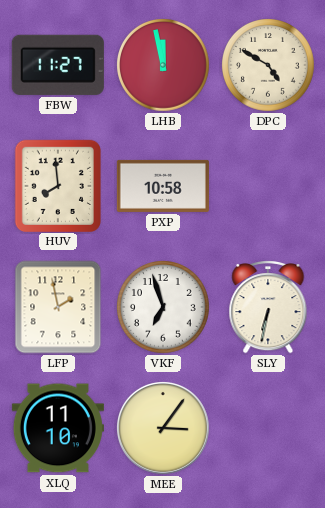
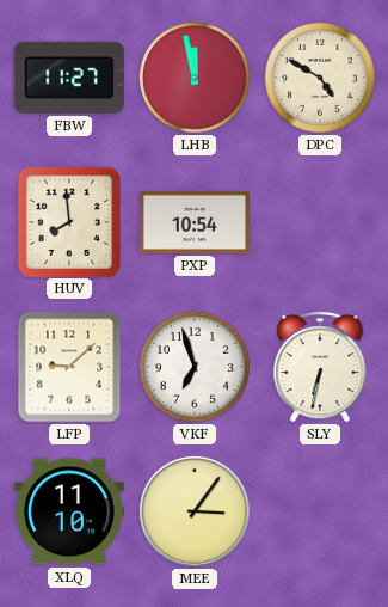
PXP: 10:58 -> 10:54
LFP: 1:58 -> 9:08
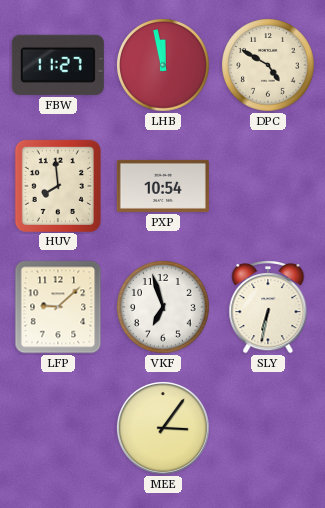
XLQ: 11:10 -> none
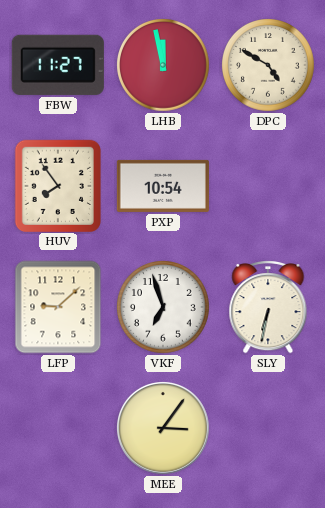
HUV: 7:59 -> 7:54
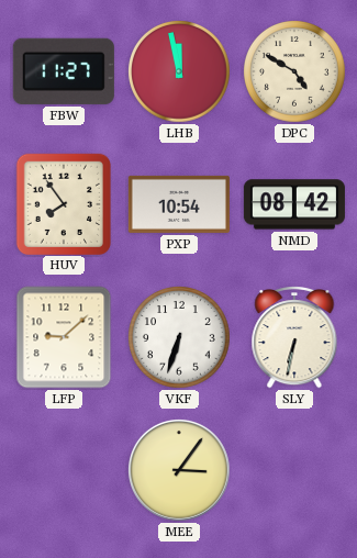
NMD: none -> 08:42
VKF: 6:57 -> 6:33
